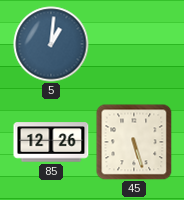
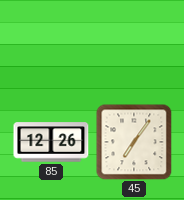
5: 1:01 -> none
45: 5:27 -> 7:06
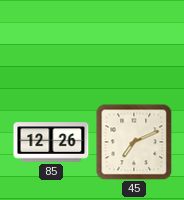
45: 7:06 -> 7:11
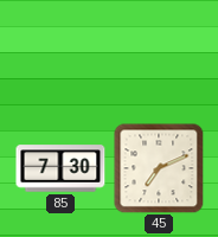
85: 12:26 -> 7:30
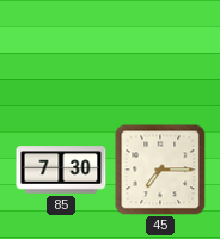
45: 7:11 -> 7:15
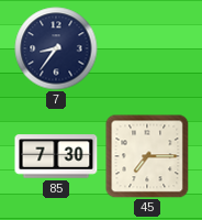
7: none -> 8:36
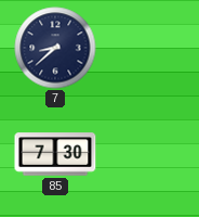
7: 8:36 -> 8:38
45: 7:15 -> none
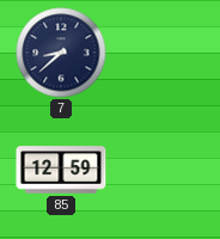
85: 7:30 -> 12:59
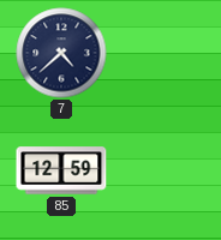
7: 8:38 -> 4:38
